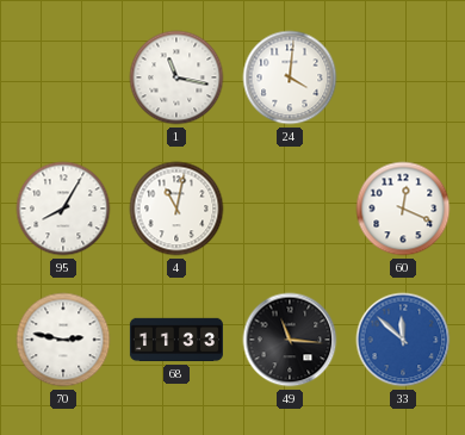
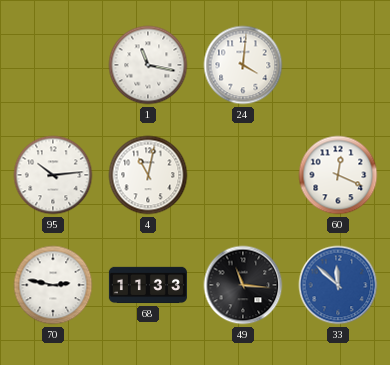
95: 8:05 -> 10:14
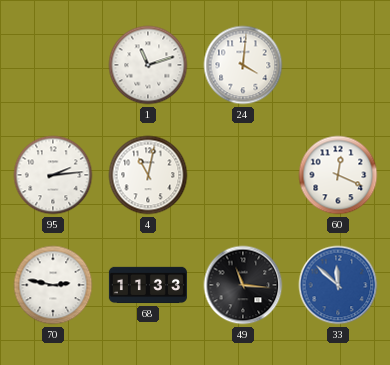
1: 11:17 -> 11:12
95: 10:14 -> 2:14
